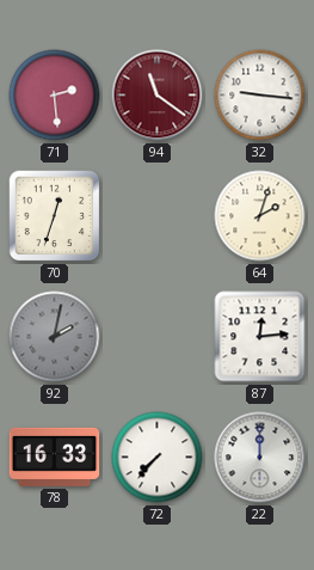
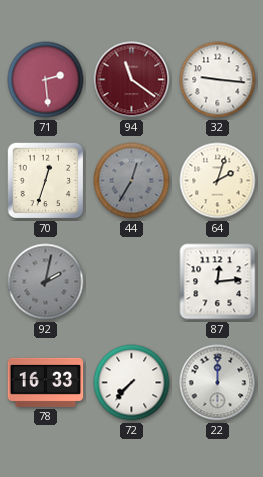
44: none -> 12:35
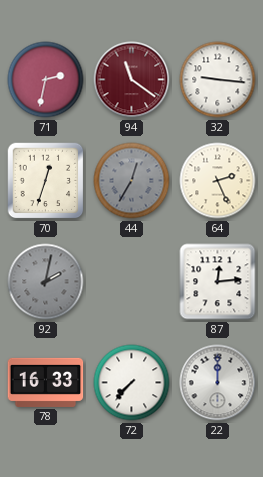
71: 2:29 -> 2:32
64: 2:03 -> 2:26
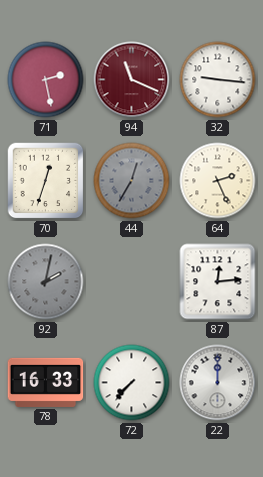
71: 2:32 -> 2:28
94: 11:21 -> 11:19
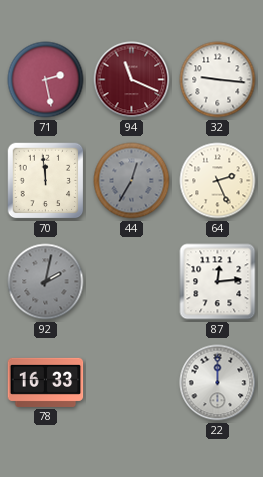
70: 12:33 -> 11:59
72: 7:37 -> none
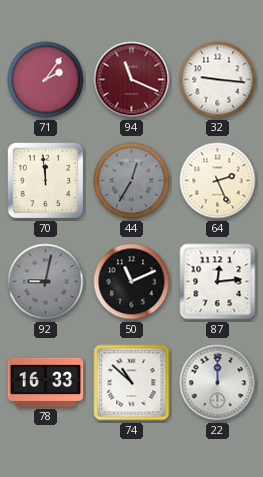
71: 2:28 -> 2:06
92: 2:02 -> 9:02
50: none -> 11:11
74: none -> 10:52
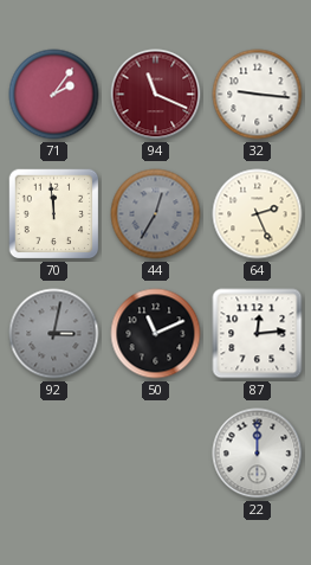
92: 9:02 -> 3:02
78: 16:33 -> none
74: 10:52 -> none
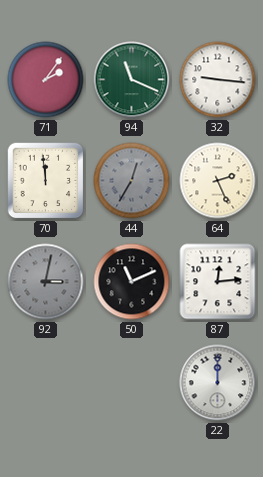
94 dial: burgundy -> green
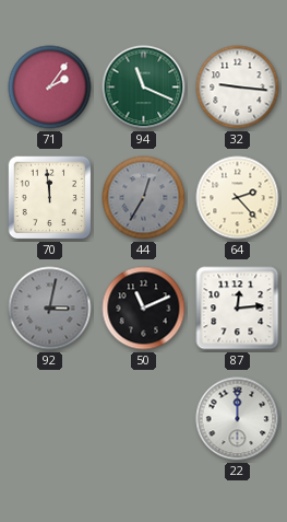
64: 2:26 -> 2:23
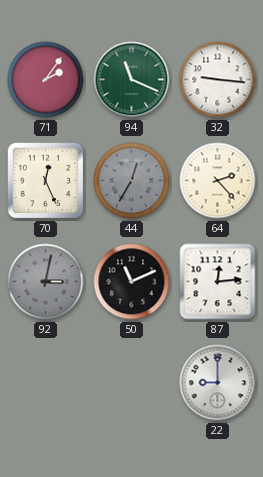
70: 11:59 -> 12:26
22: 12:00 -> 9:00
